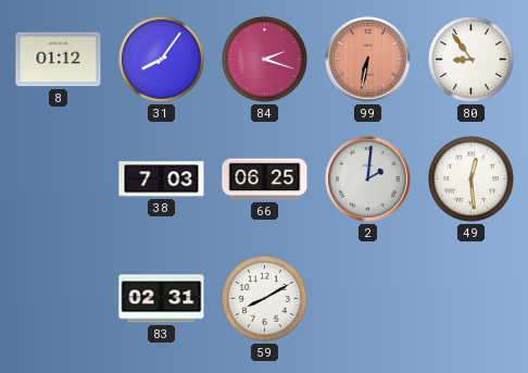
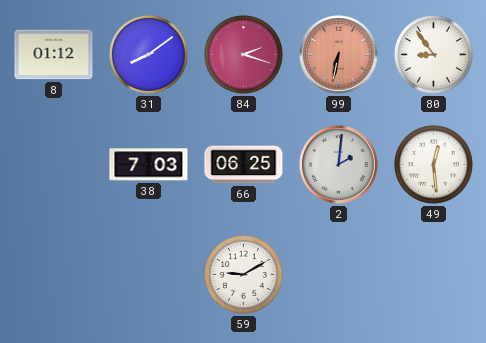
31: 8:06 -> 8:09
83: 02:31 -> none
59: 8:10 -> 9:10
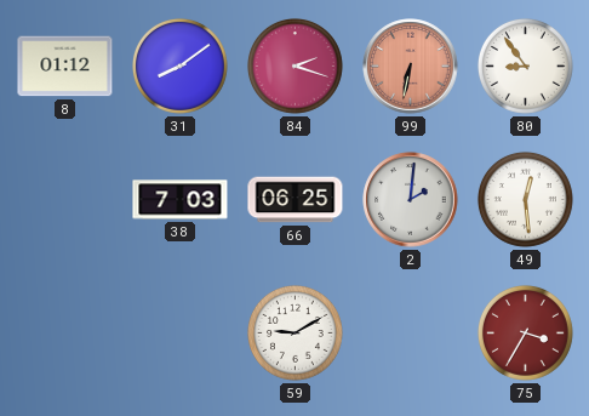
75: none -> 3:35
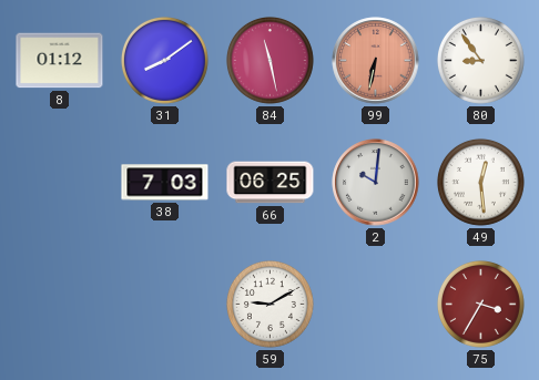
84: 2:18 -> 11:28
2: 2:01 -> 10:01
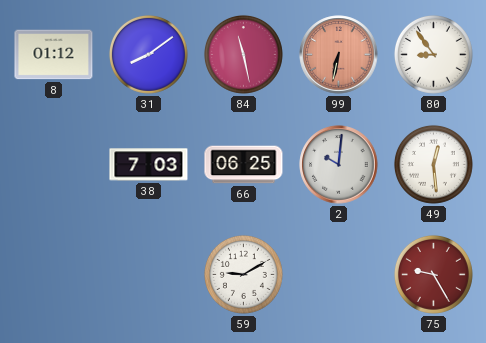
75: 3:35 -> 9:25
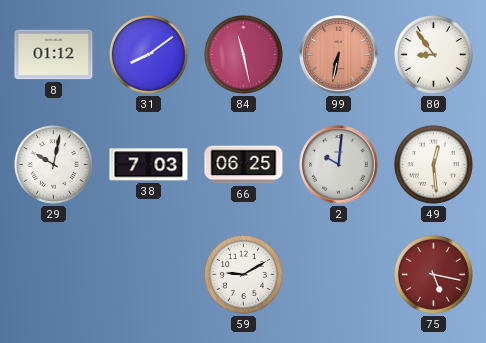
29: none -> 10:02
75: 9:25 -> 5:17
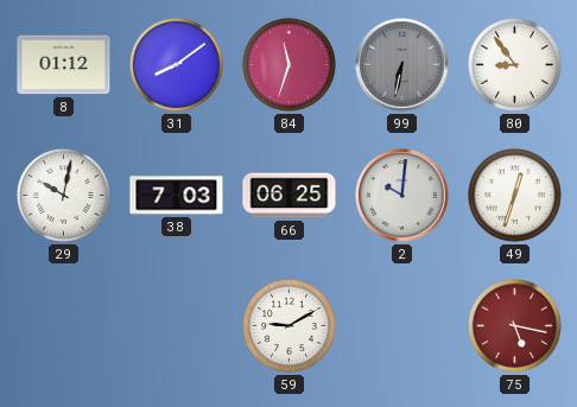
84: 11:28 -> 11:33
99 dial: salmon -> grey
49: 12:29 -> 12:33
